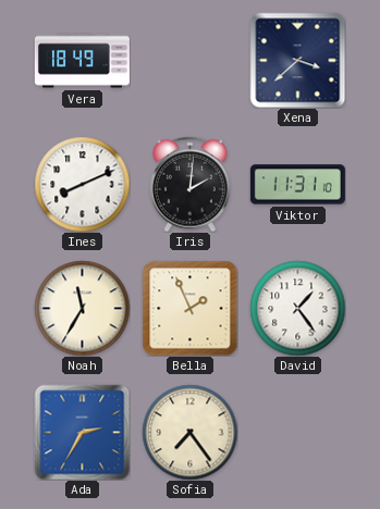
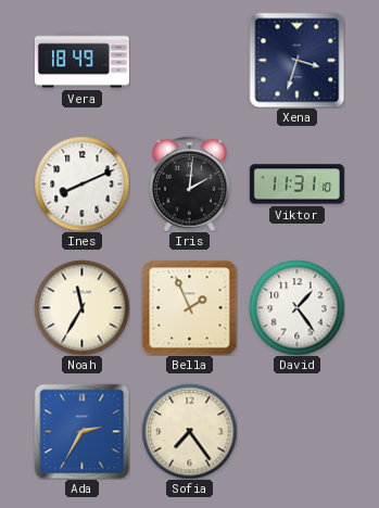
Xena: 3:38 -> 3:33
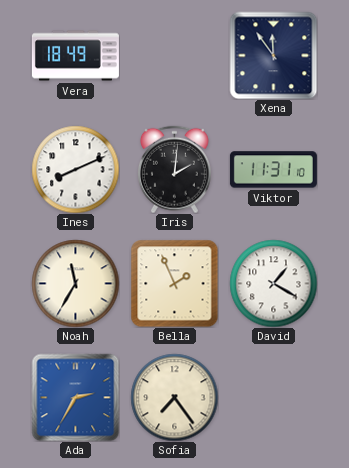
Xena: 3:33 -> 11:54
David: 1:24 -> 1:20
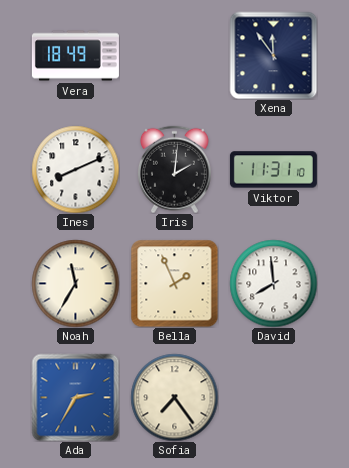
David: 1:20 -> 7:59
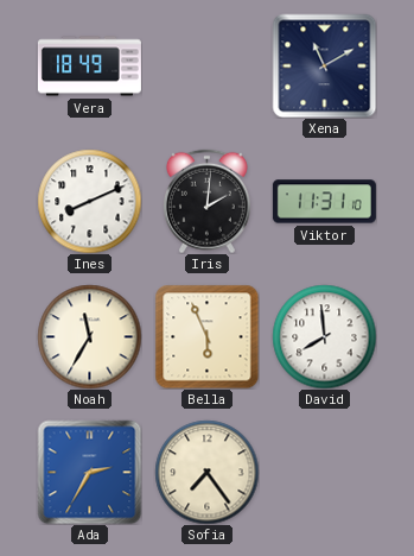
Xena: 11:54 -> 11:10
Bella: 1:56 -> 5:56
